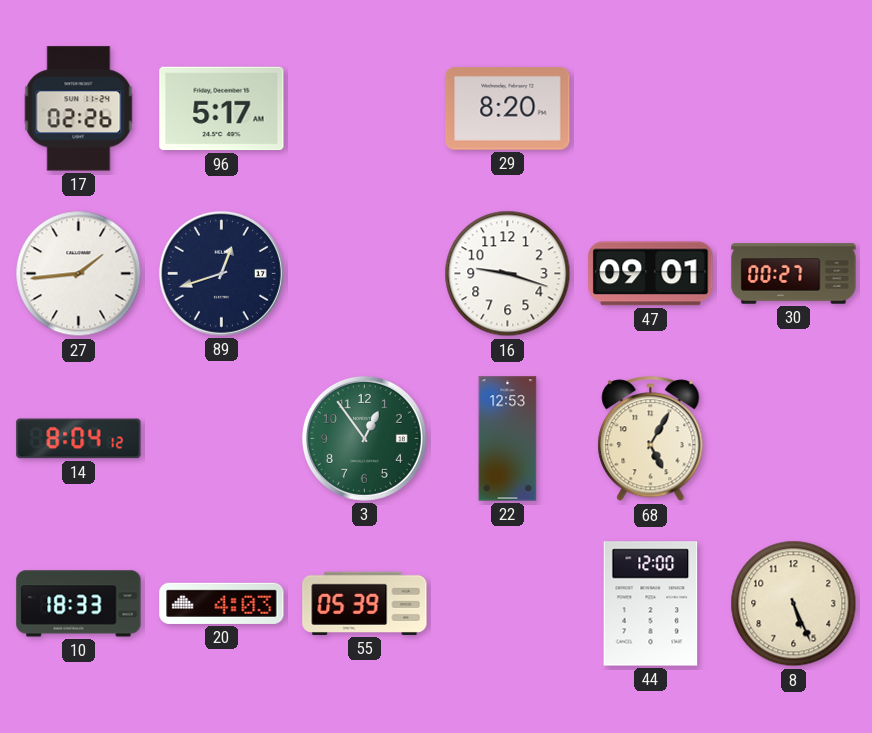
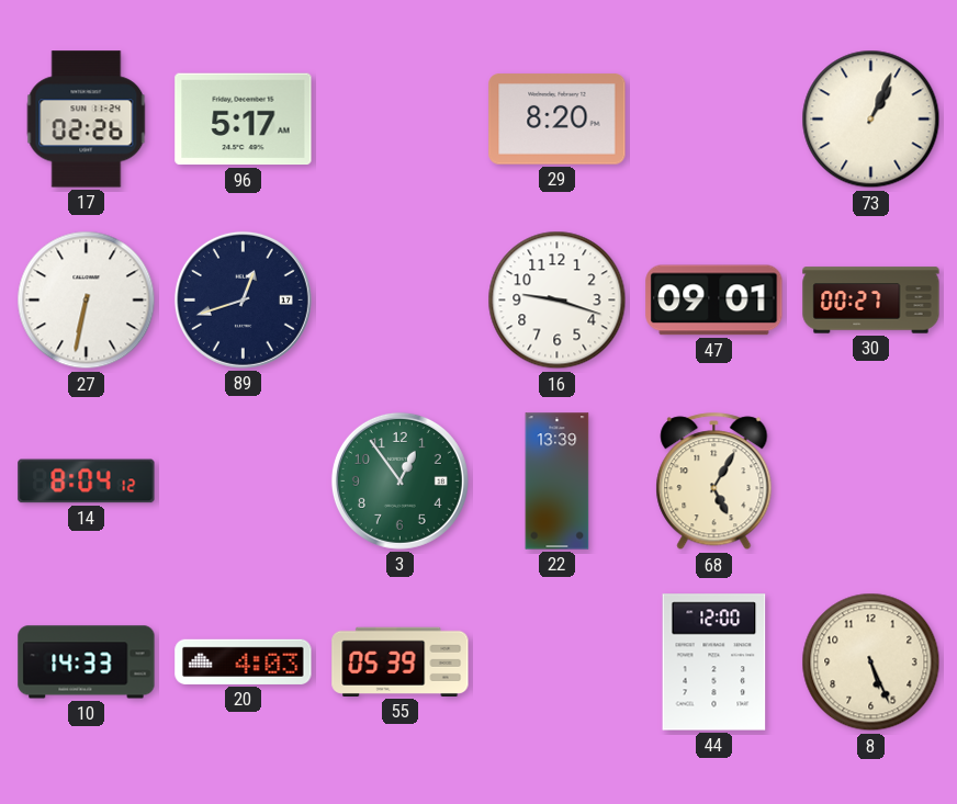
73: none -> 1:04
27: 1:44 -> 6:32
22: 12:53 -> 13:39
10: 18:33 -> 14:33
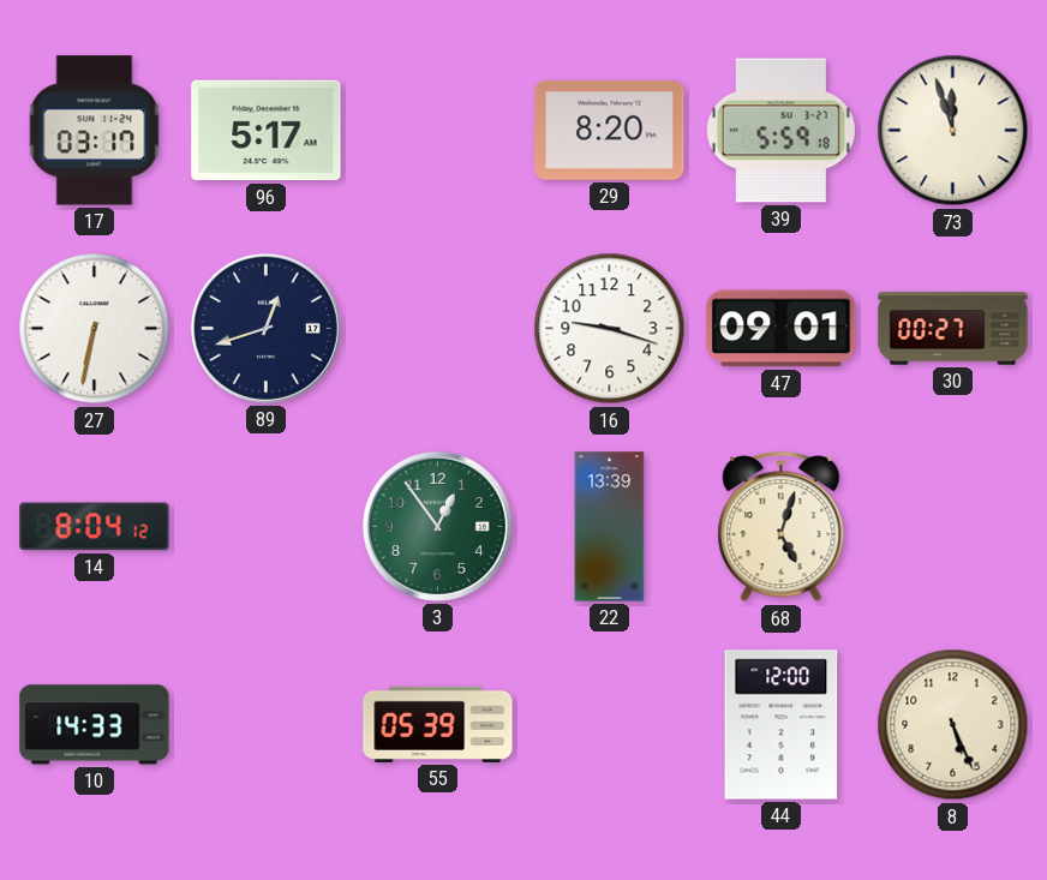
17: 02:26 -> 03:17
39: none -> 5:59
73: 1:04 -> 11:57
68: 5:05 -> 5:03
20: 4:03 -> none
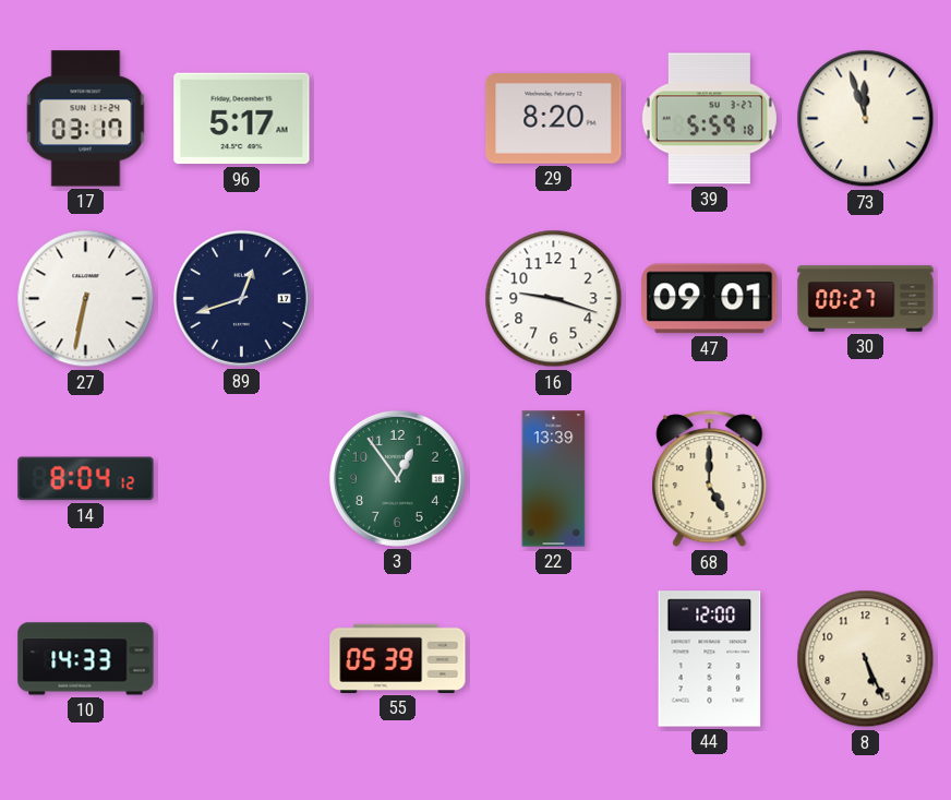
68: 5:03 -> 5:00
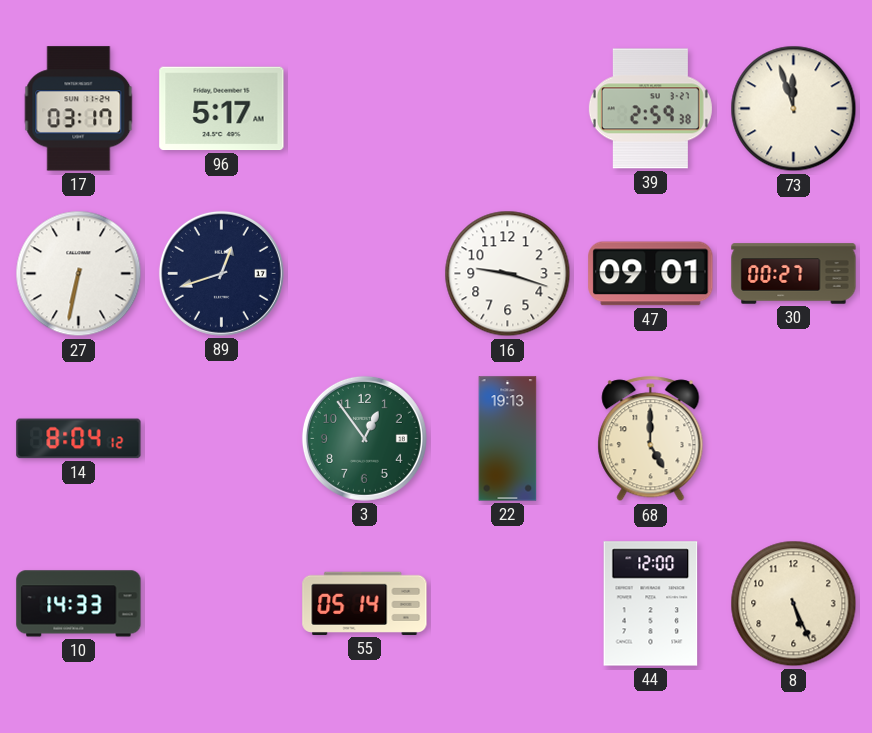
29: 8:20 -> none
39: 5:59 -> 2:59
22: 13:39 -> 19:13
55: 05:39 -> 05:14
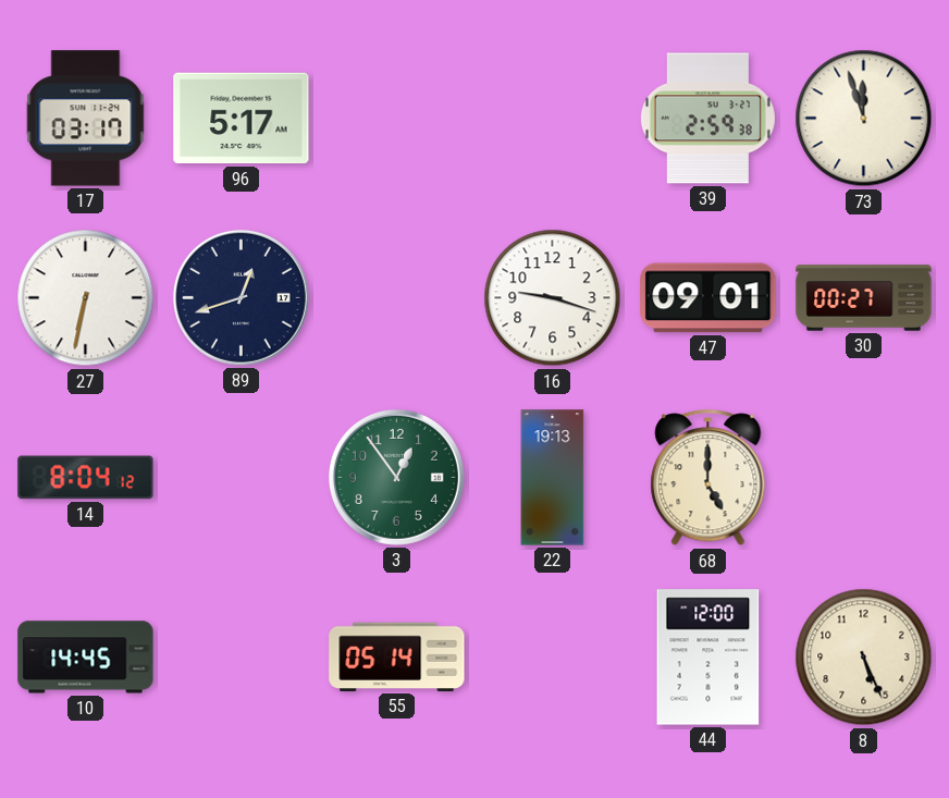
10: 14:33 -> 14:45
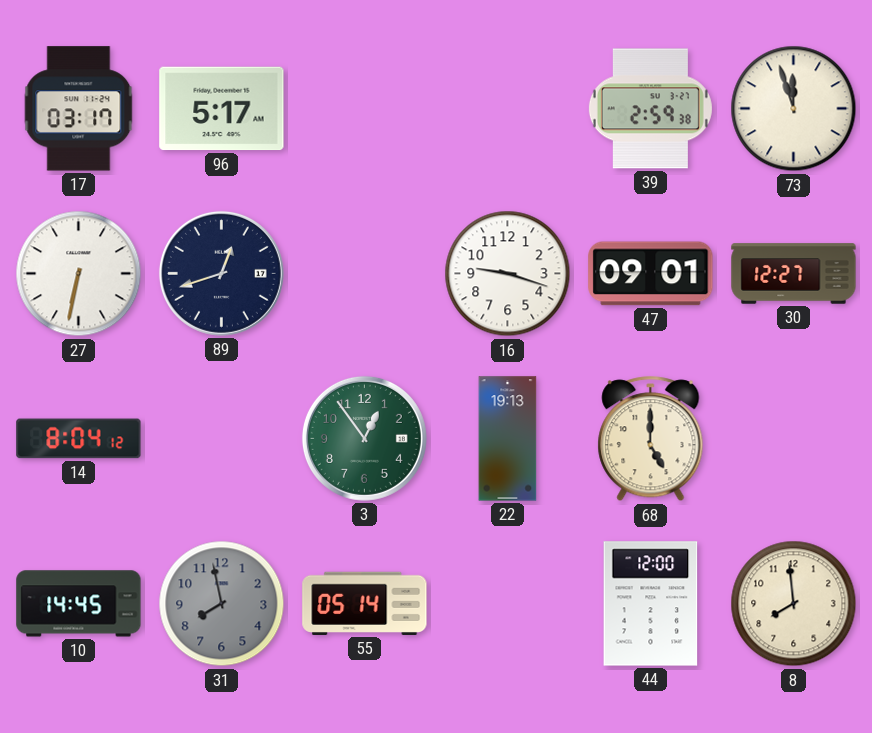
30: 00:27 -> 12:27
31: none -> 7:58
8: 5:26 -> 7:59
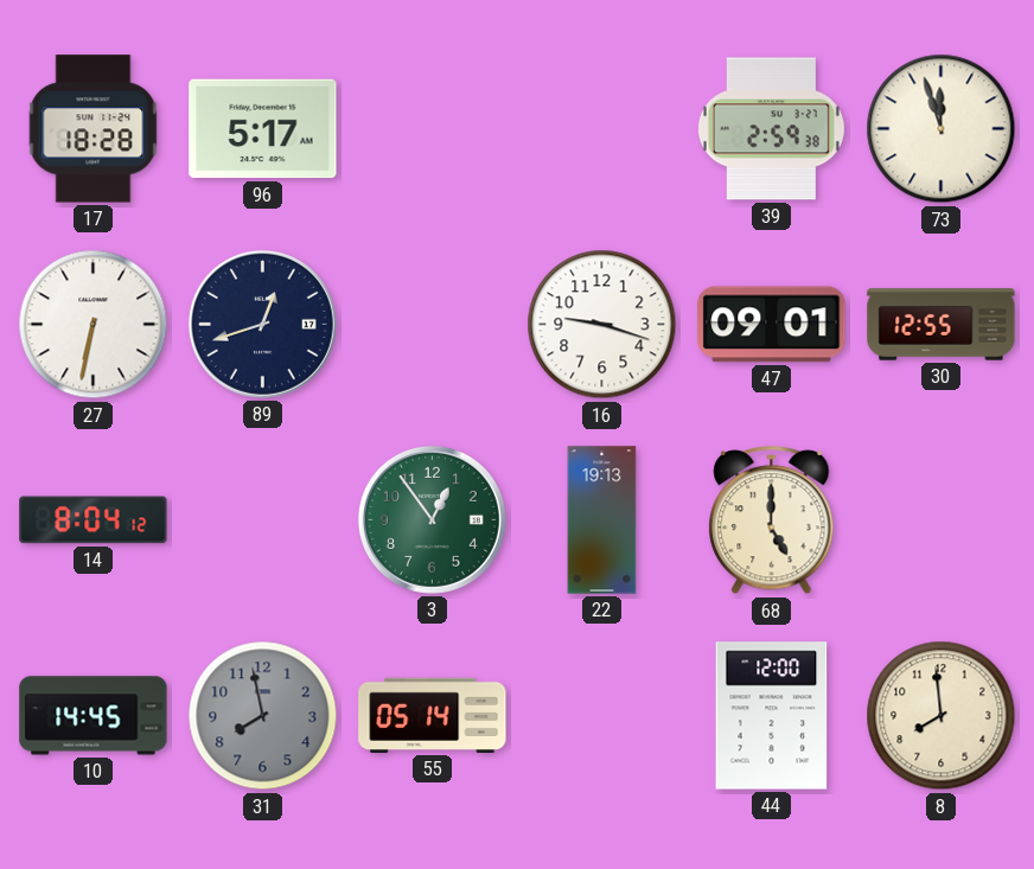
17: 03:17 -> 18:28
30: 12:27 -> 12:55
